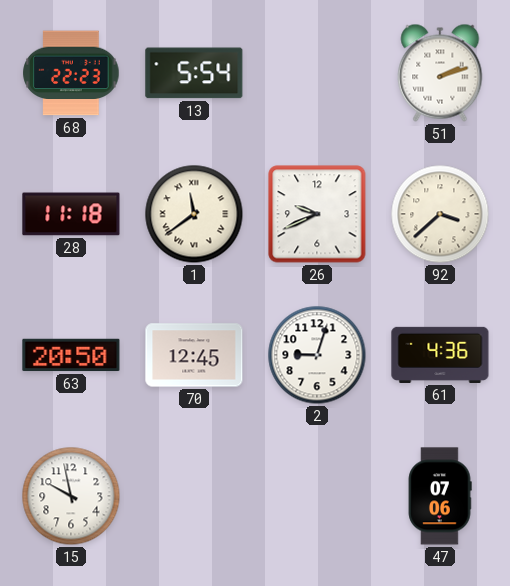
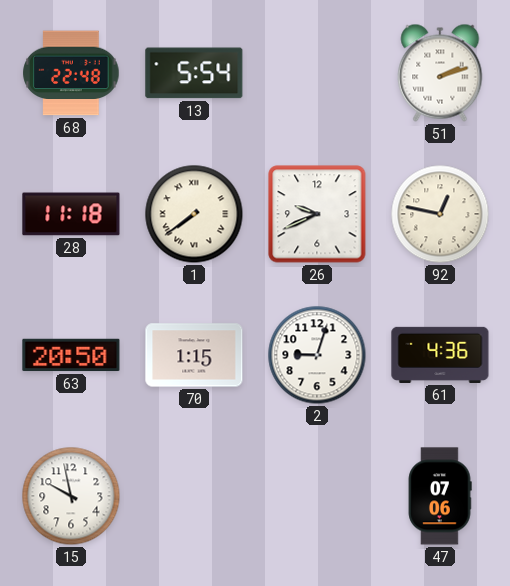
68: 22:23 -> 22:48
1: 11:39 -> 7:39
92: 3:38 -> 12:47
70: 12:45 -> 1:15
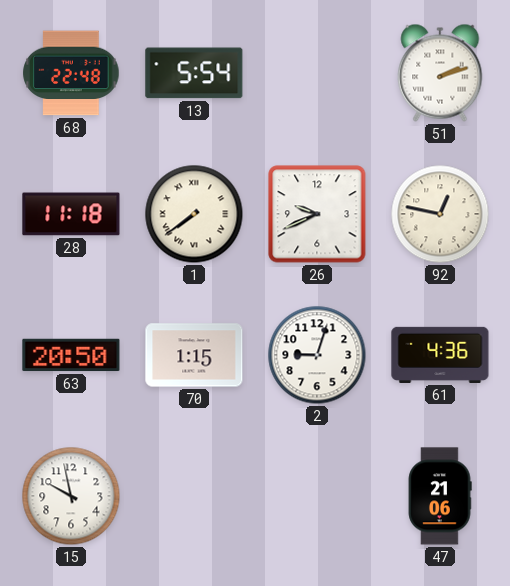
47: 07:06 -> 21:06
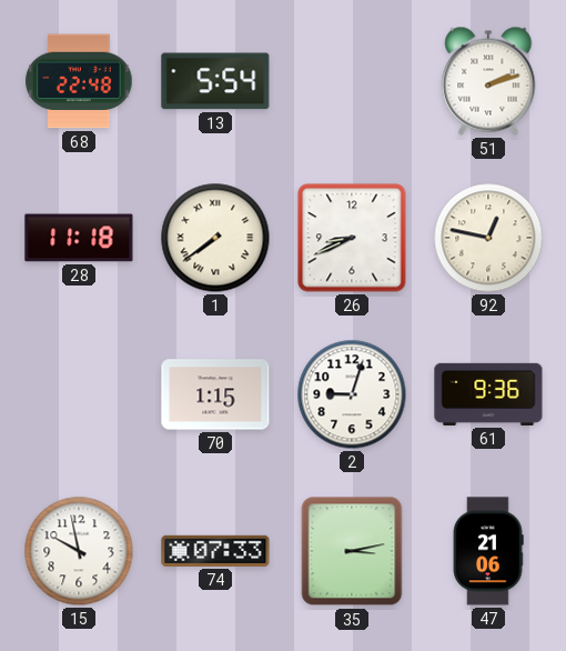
26: 9:41 -> 8:41
63: 20:50 -> none
61: 4:36 -> 9:36
74: none -> 07:33
35: none -> 3:13
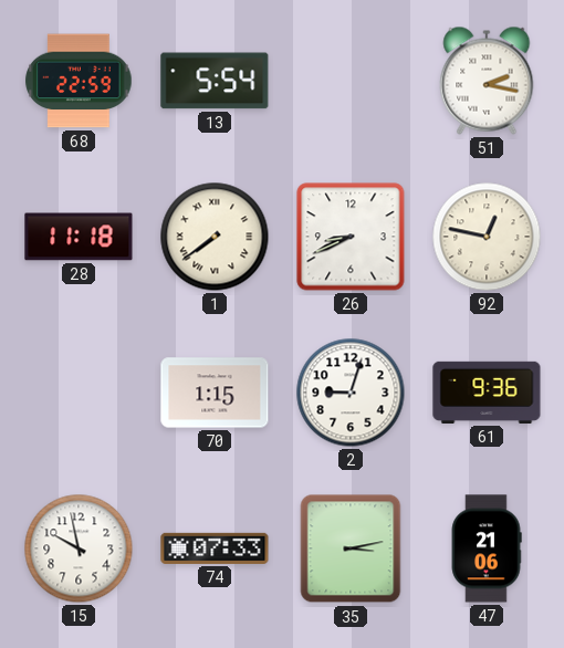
68: 22:48 -> 22:59
51: 2:12 -> 2:17
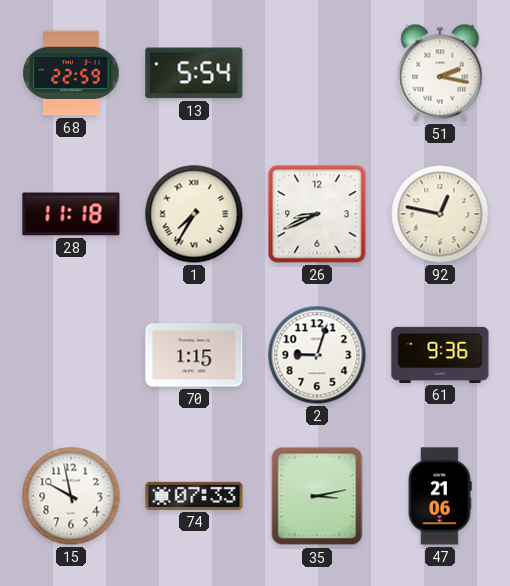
1: 7:39 -> 7:35
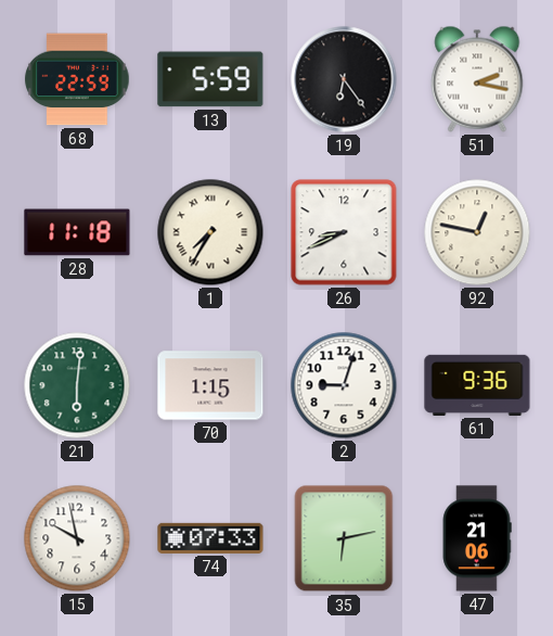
13: 5:54 -> 5:59
19: none -> 6:24
21: none -> 6:01
35: 3:13 -> 6:13
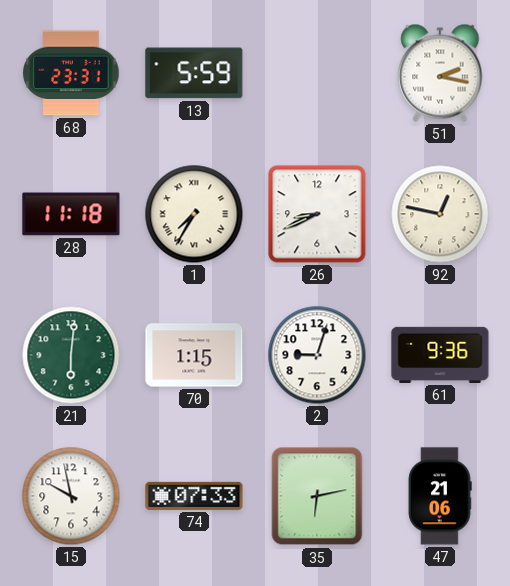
68: 22:59 -> 23:31
19: 6:24 -> none
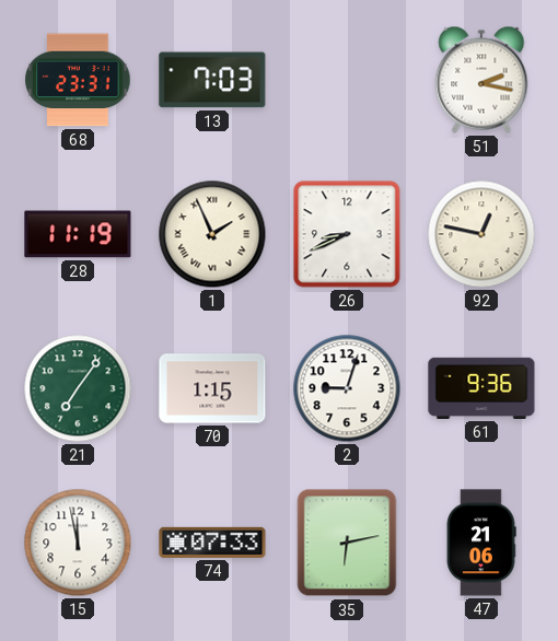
13: 5:59 -> 7:03
28: 11:18 -> 11:19
1: 7:35 -> 1:56
21: 6:01 -> 7:06
15: 9:58 -> 11:58
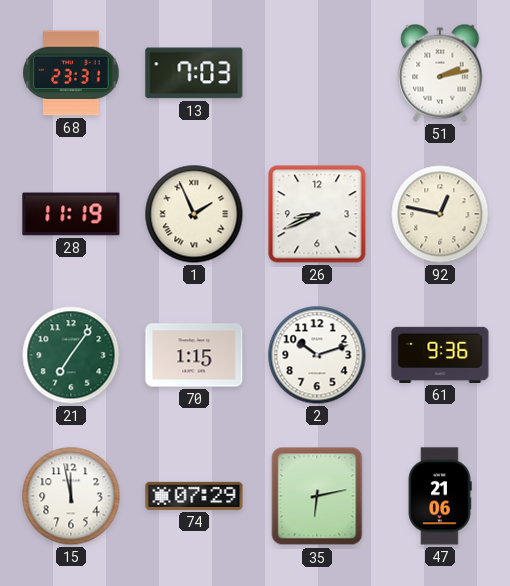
51: 2:17 -> 2:13
2: 9:03 -> 10:12
74: 07:33 -> 07:29
